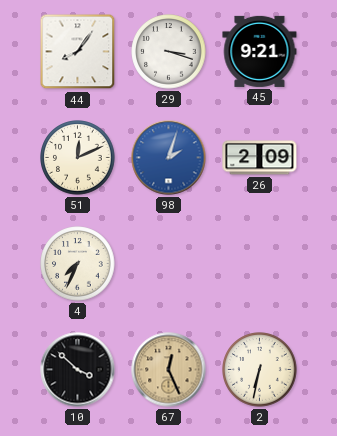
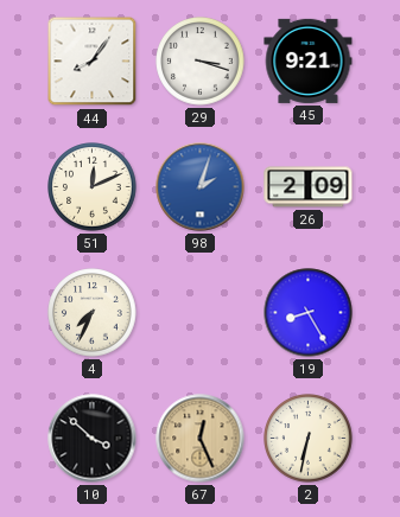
19: none -> 8:25
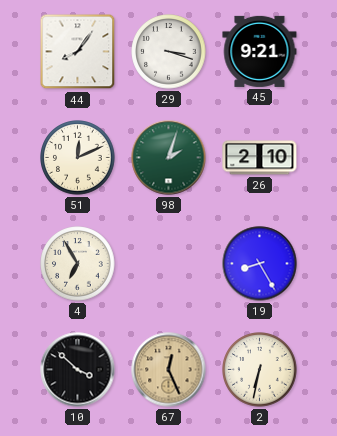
98 dial: blue -> green
26: 2:09 -> 2:10
4: 7:34 -> 6:55
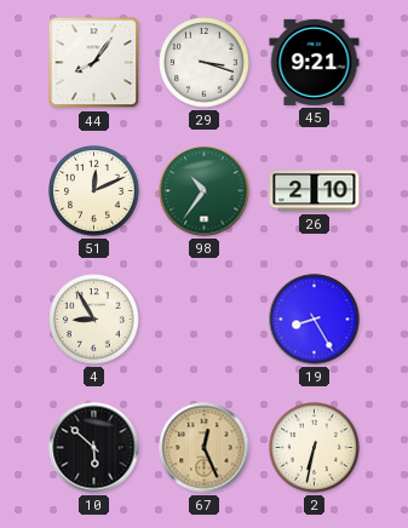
98: 2:03 -> 10:36
4: 6:55 -> 8:55
10: 3:52 -> 5:52
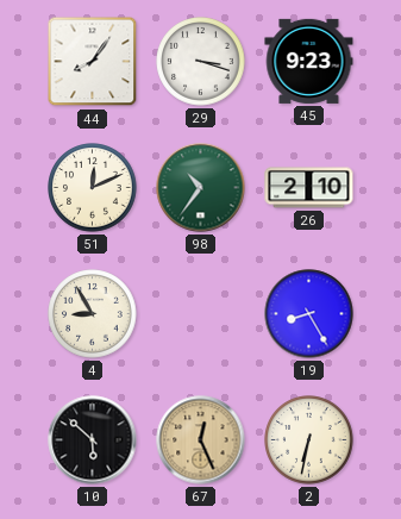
45: 9:21 -> 9:23
